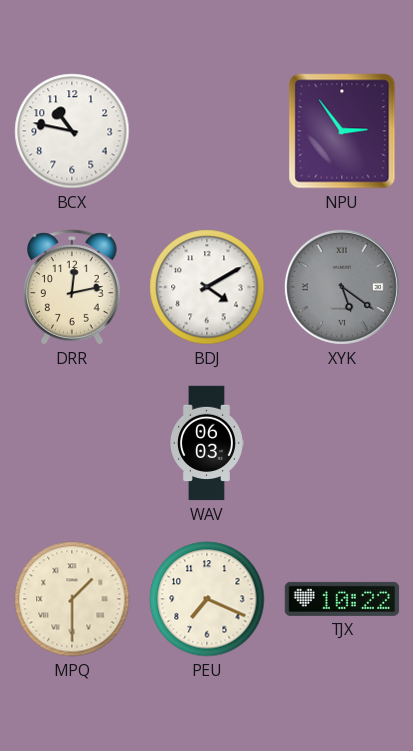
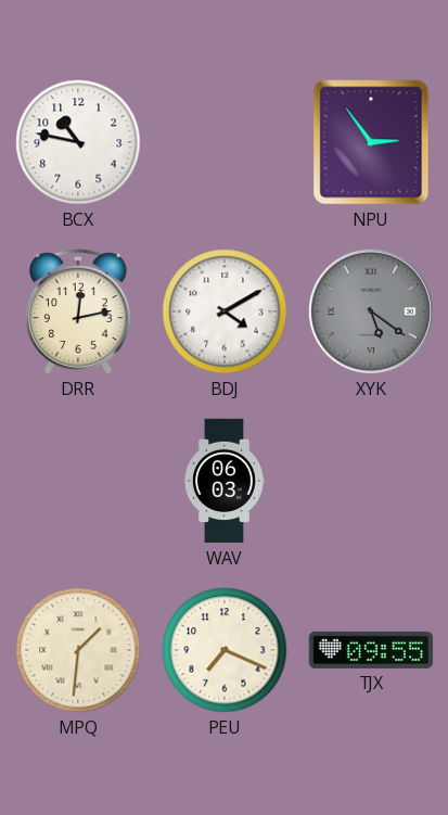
MPQ: 1:30 -> 1:31
TJX: 10:22 -> 09:55
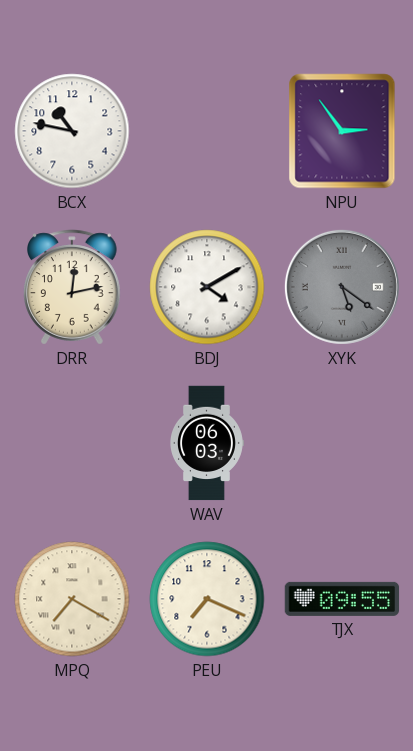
MPQ: 1:31 -> 7:20
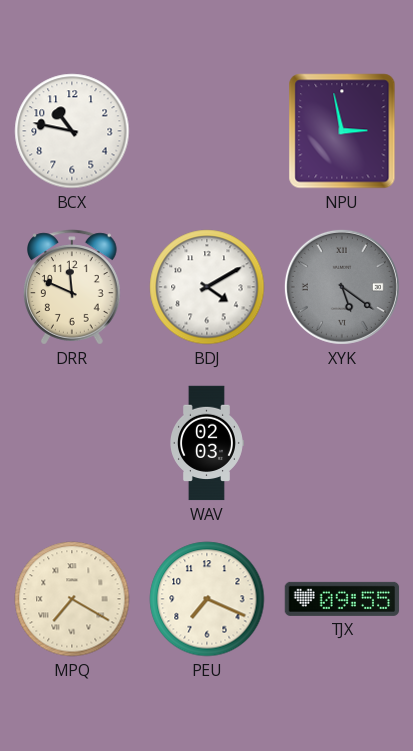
NPU: 2:54 -> 2:58
DRR: 12:13 -> 11:49
WAV: 06:03 -> 02:03
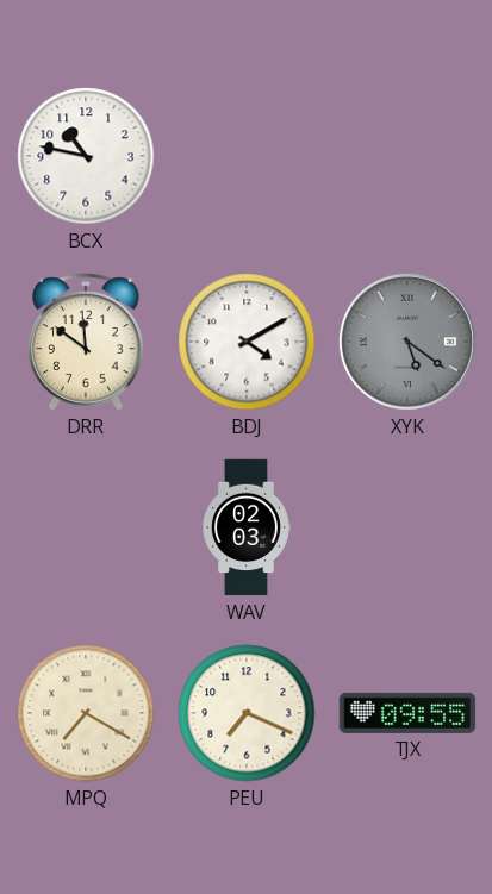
NPU: 2:58 -> none
DRR: 11:49 -> 11:51
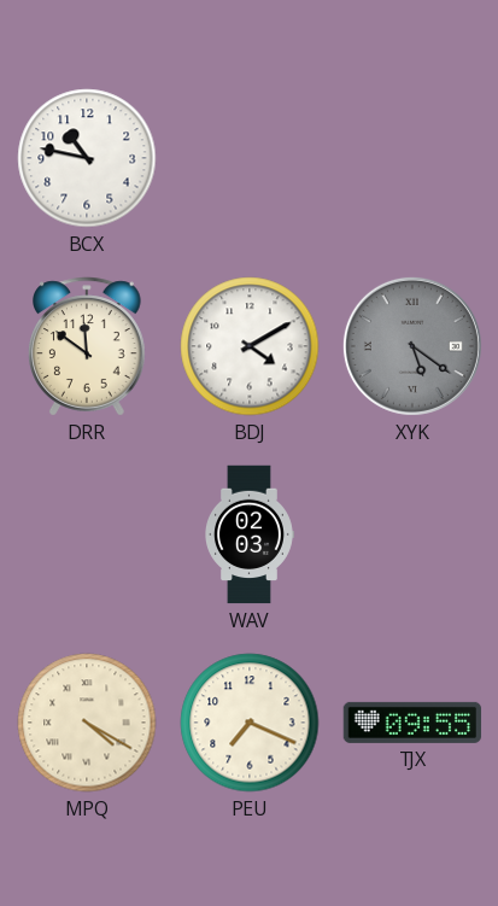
MPQ: 7:20 -> 4:20
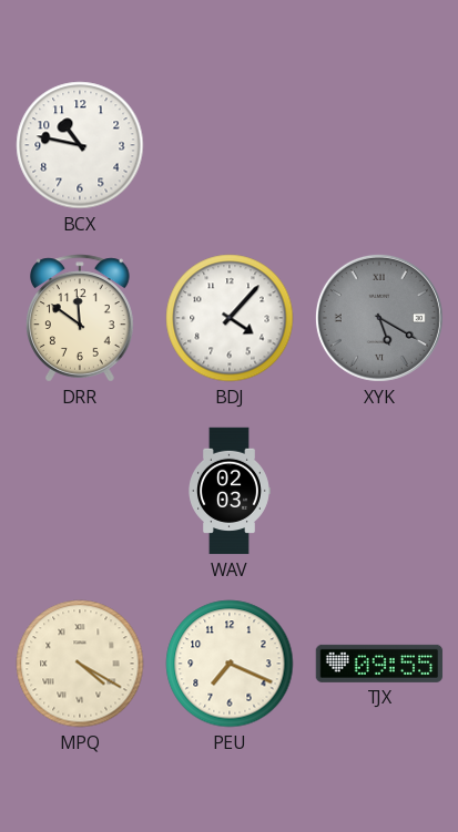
BDJ: 4:10 -> 4:07
XYK: 5:21 -> 5:20
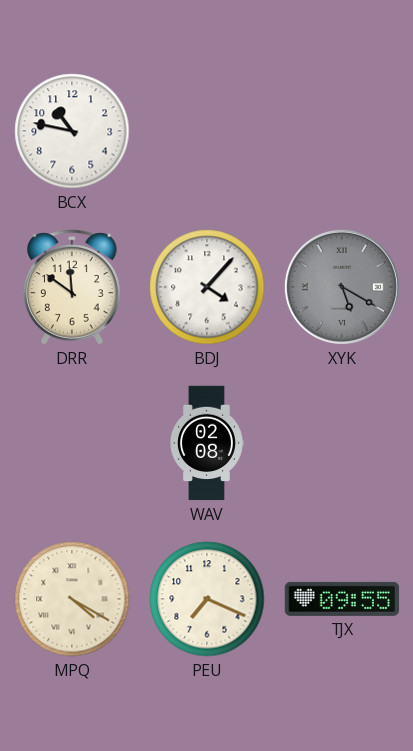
WAV: 02:03 -> 02:08
